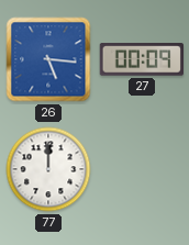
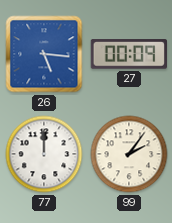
99: none -> 2:06
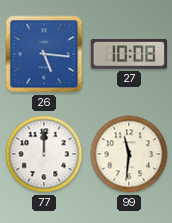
27: 00:09 -> 10:08
99: 2:06 -> 11:31
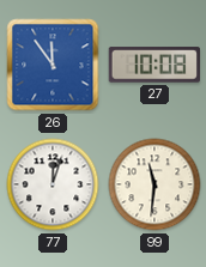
26: 5:16 -> 11:54
77: 12:00 -> 12:03
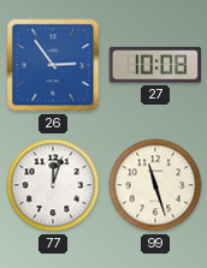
26: 11:54 -> 2:54
99: 11:31 -> 11:27
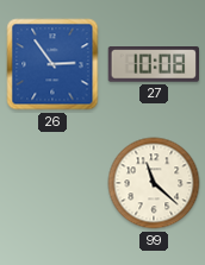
77: 12:03 -> none
99: 11:27 -> 11:22
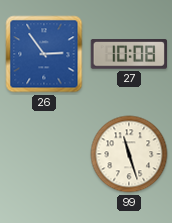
99: 11:22 -> 11:27
